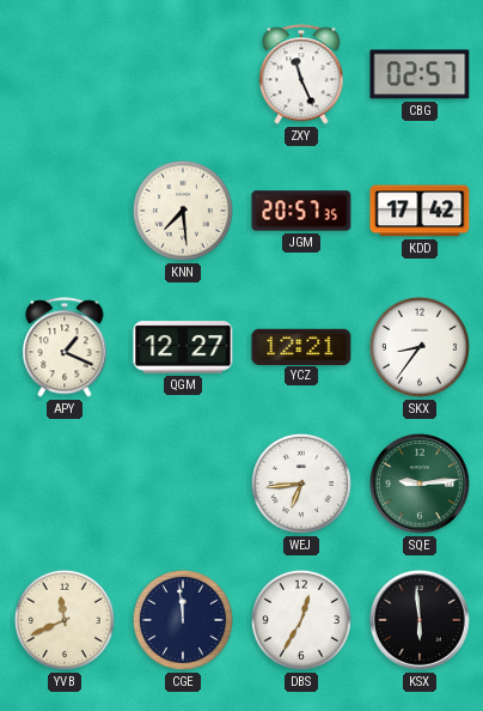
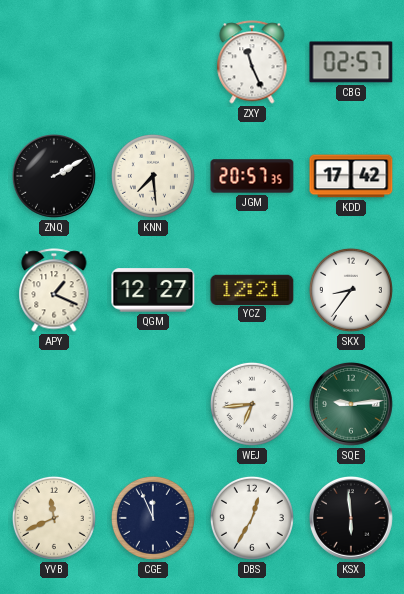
ZNQ: none -> 2:10
CGE: 11:59 -> 11:56
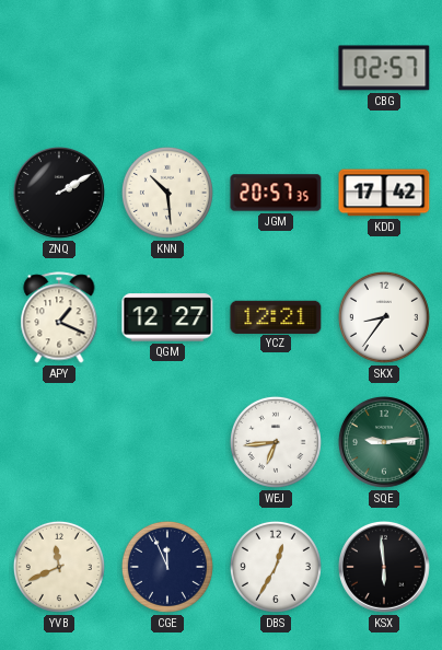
ZXY: 11:26 -> none
KNN: 7:29 -> 10:29
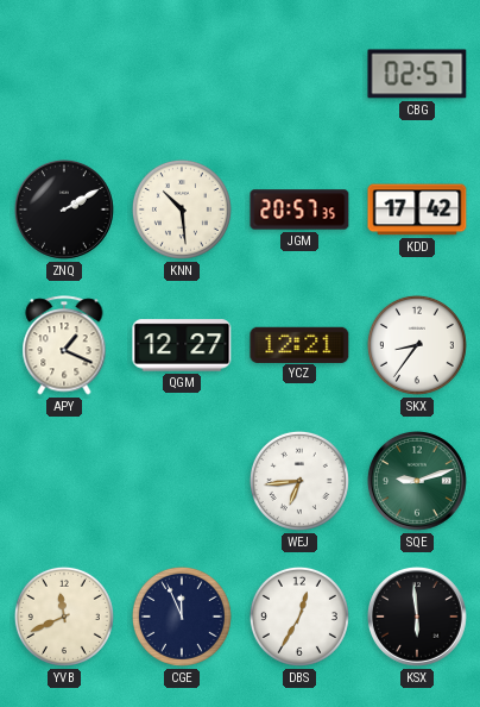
SQE: 9:14 -> 9:12
